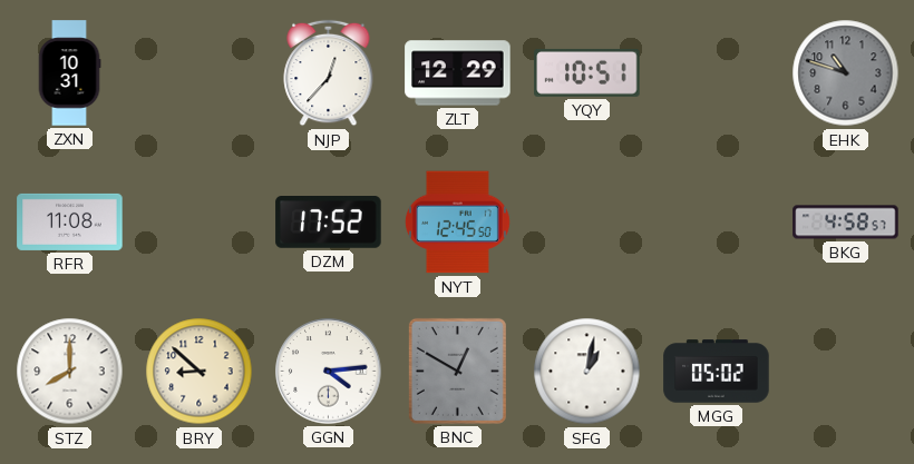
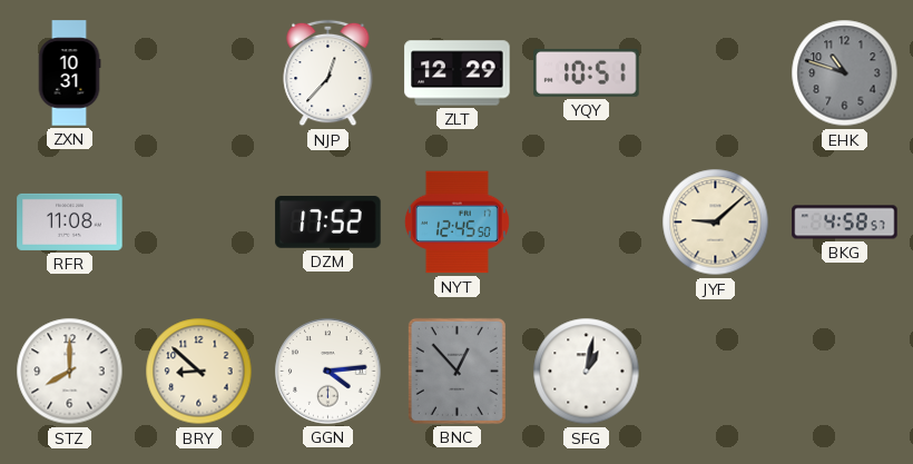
JYF: none -> 9:08
BNC: 12:50 -> 12:53
MGG: 05:02 -> none
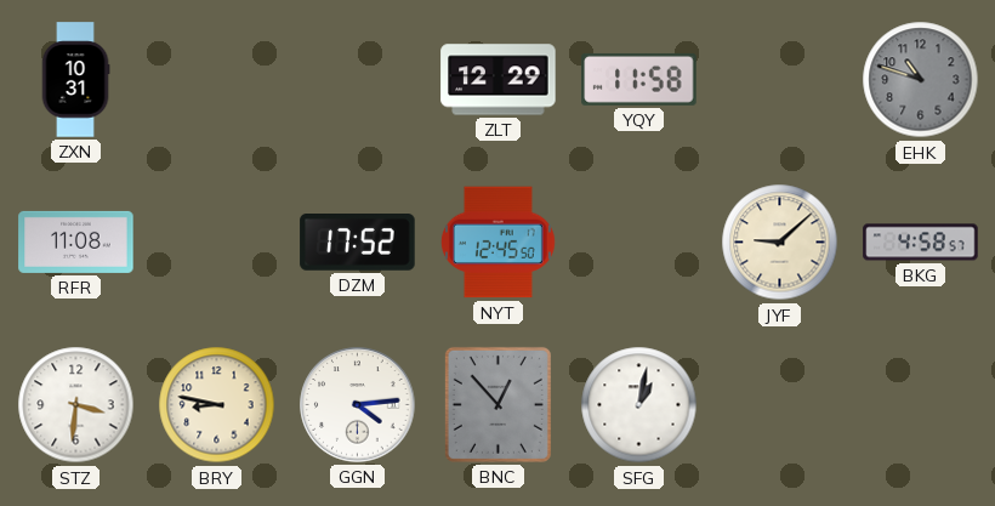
NJP: 12:37 -> none
YQY: 10:51 -> 11:58
STZ: 8:00 -> 3:31
BRY: 8:52 -> 8:47
